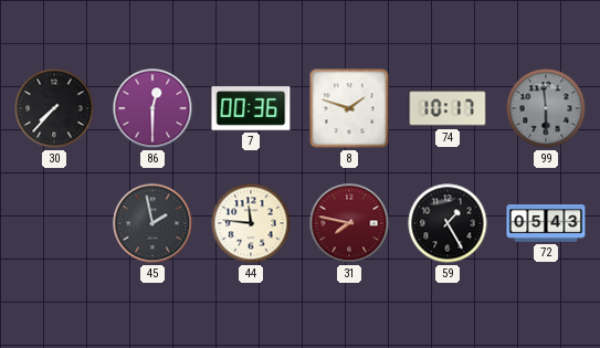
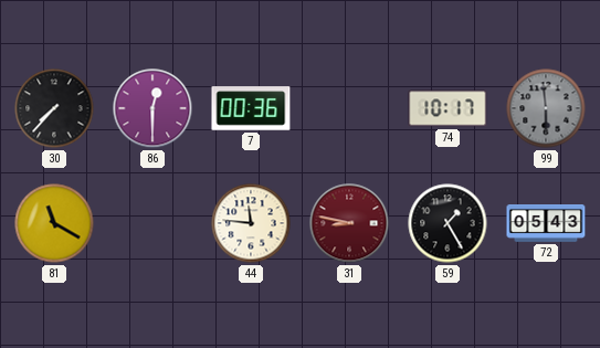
8: 1:48 -> none
81: none -> 11:20
45: 1:58 -> none
31: 7:47 -> 8:47
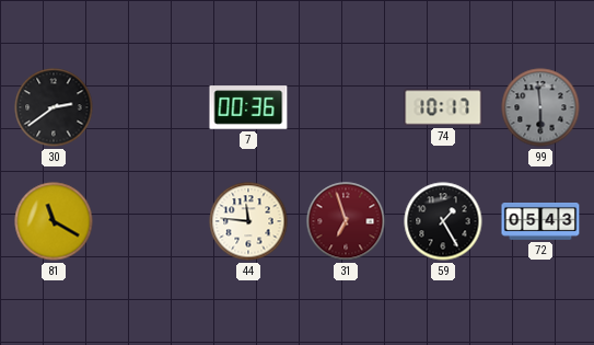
30: 7:37 -> 2:39
86: 12:30 -> none
31: 8:47 -> 6:57
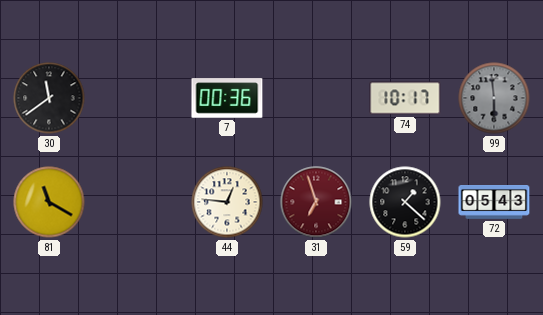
30: 2:39 -> 11:39
44: 11:46 -> 12:46
59: 1:25 -> 1:22
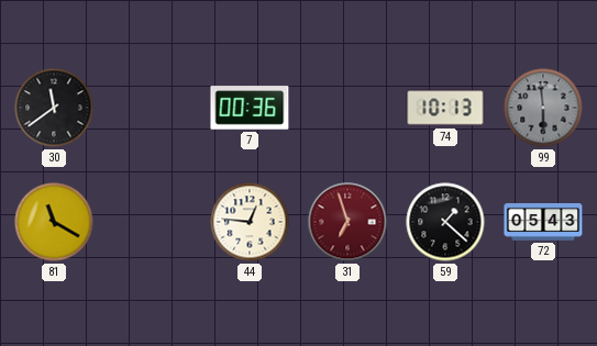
74: 10:17 -> 10:13
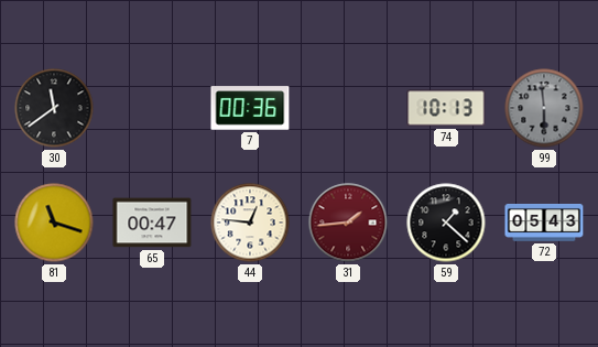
81: 11:20 -> 11:18
65: none -> 00:47
31: 6:57 -> 1:44
